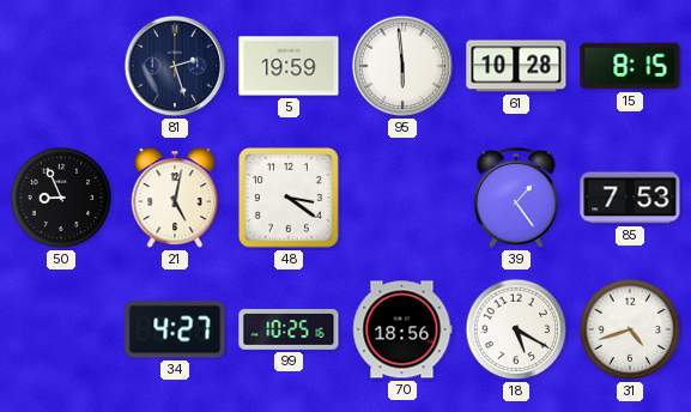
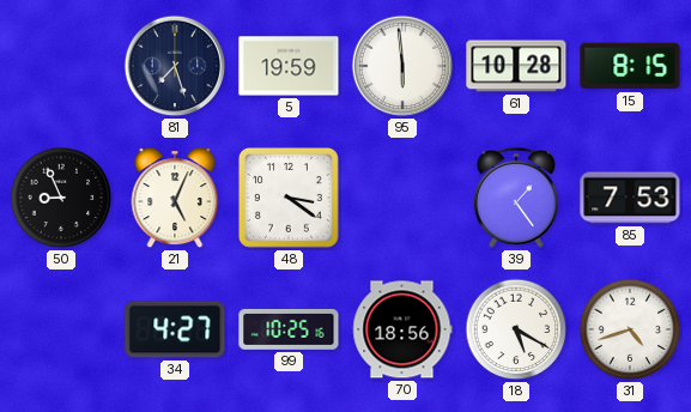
81: 2:27 -> 7:27
21: 5:02 -> 5:04
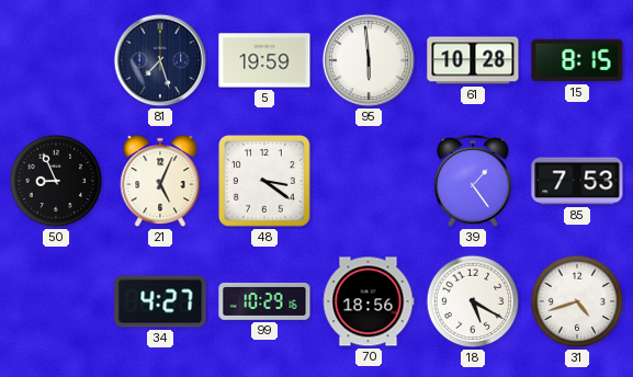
99: 10:25 -> 10:29
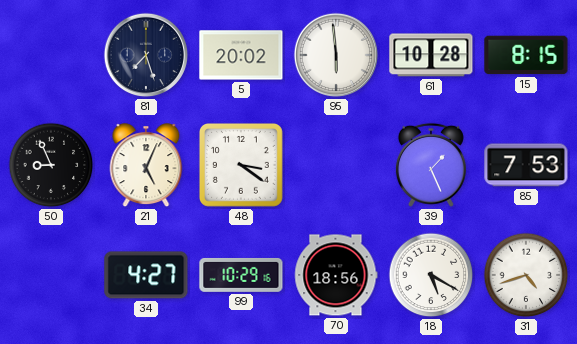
5: 19:59 -> 20:02
39: 1:24 -> 1:26
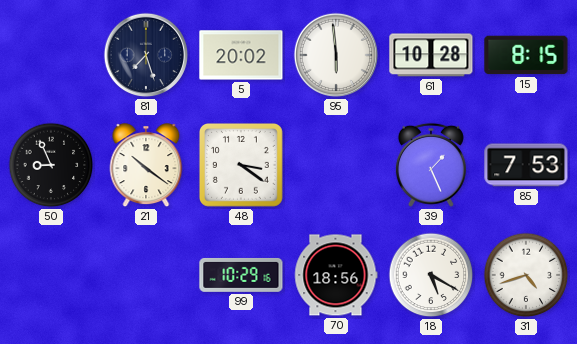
21: 5:04 -> 10:21
34: 4:27 -> none
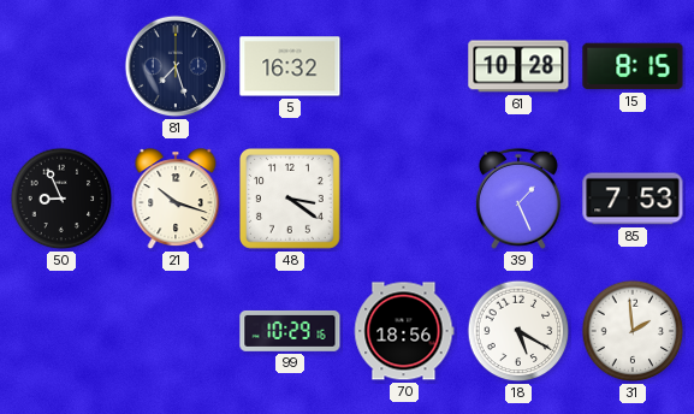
5: 20:02 -> 16:32
95: 5:59 -> none
21: 10:21 -> 10:18
31: 4:42 -> 1:59
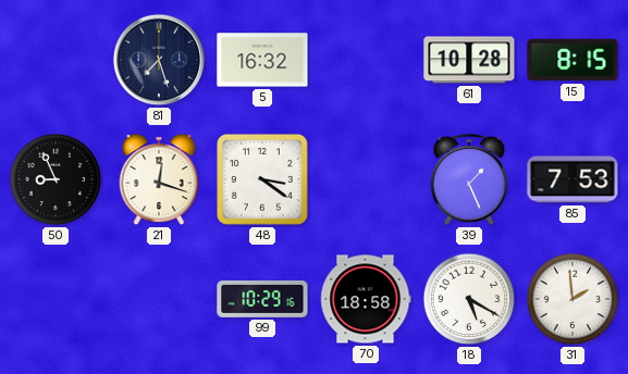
21: 10:18 -> 12:18
70: 18:56 -> 18:58
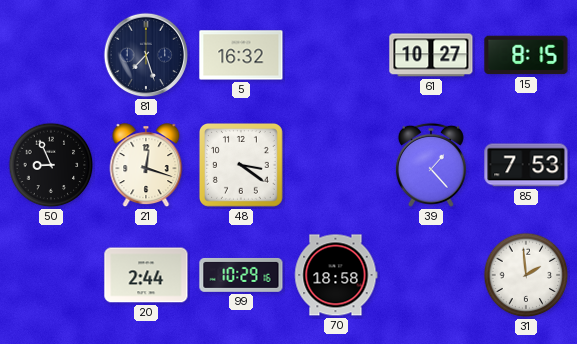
61: 10:28 -> 10:27
39: 1:26 -> 1:23
20: none -> 2:44
18: 5:20 -> none
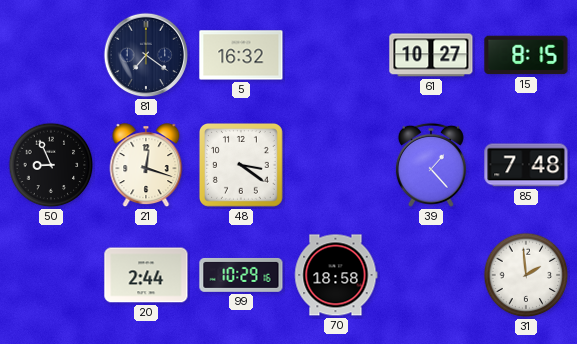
81: 7:27 -> 7:21
85: 7:53 -> 7:48
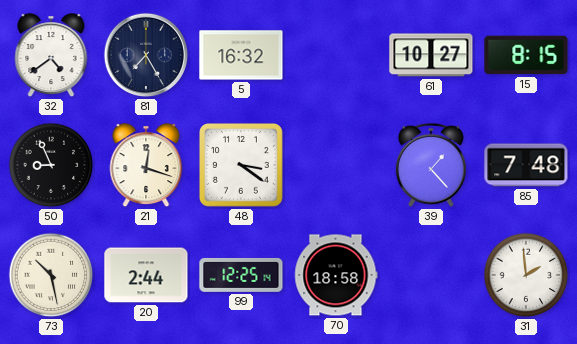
32: none -> 4:39
81: 7:21 -> 7:25
73: none -> 10:28
99: 10:29 -> 12:25
